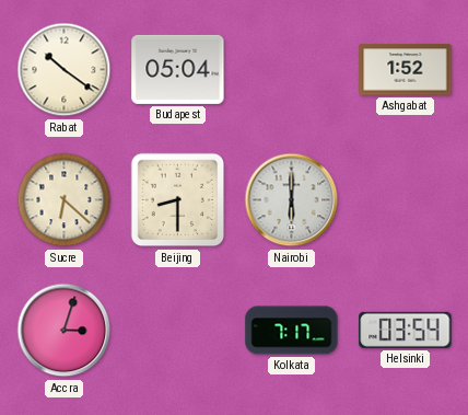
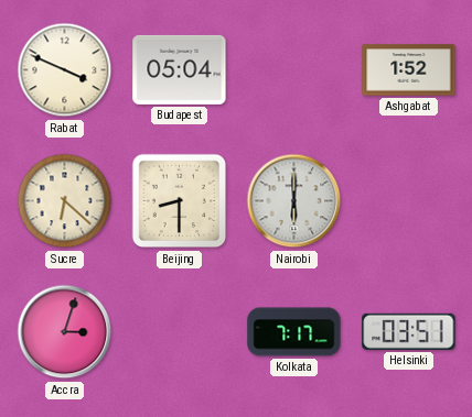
Rabat: 10:21 -> 3:49
Helsinki: 03:54 -> 03:51
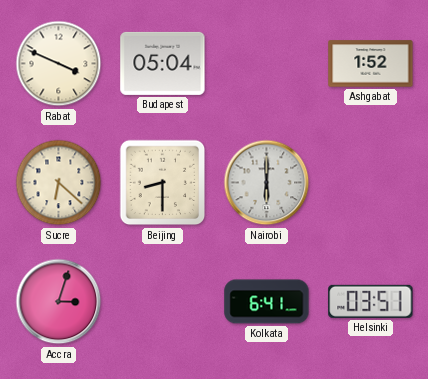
Kolkata: 7:17 -> 6:41
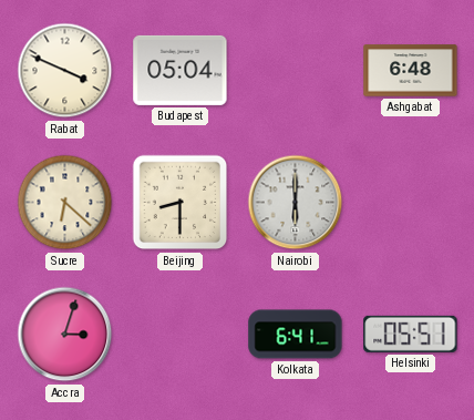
Ashgabat: 1:52 -> 6:48
Helsinki: 03:51 -> 05:51
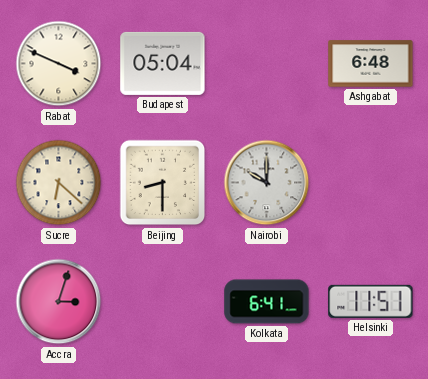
Nairobi: 6:00 -> 10:00
Helsinki: 05:51 -> 11:51
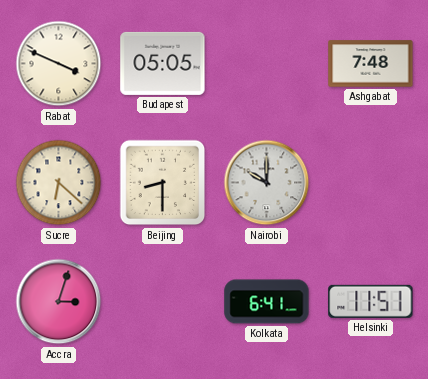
Budapest: 05:04 -> 05:05
Ashgabat: 6:48 -> 7:48
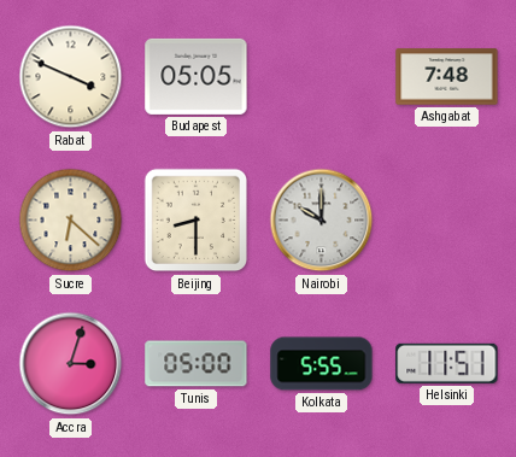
Tunis: none -> 05:00
Kolkata: 6:41 -> 5:55
